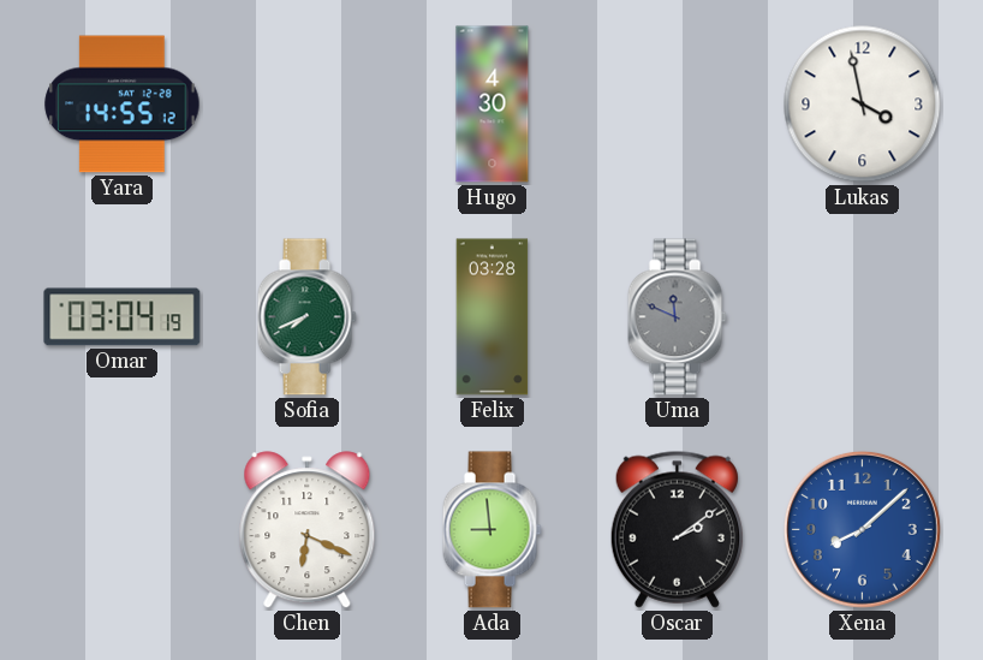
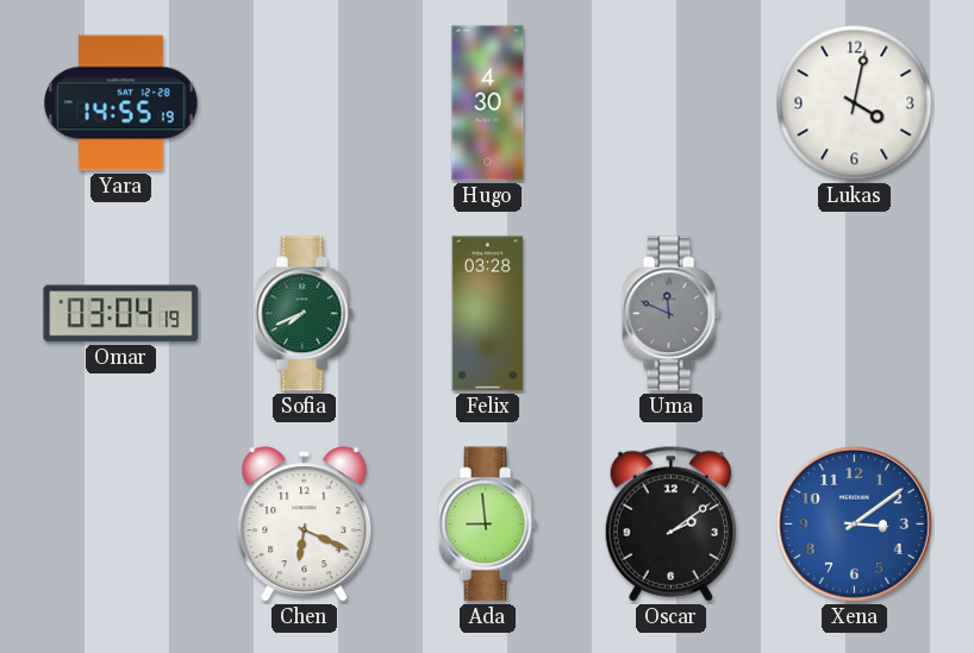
Yara: 14:55:12 -> 14:55:19
Lukas: 3:58 -> 4:02
Xena: 8:08 -> 3:09
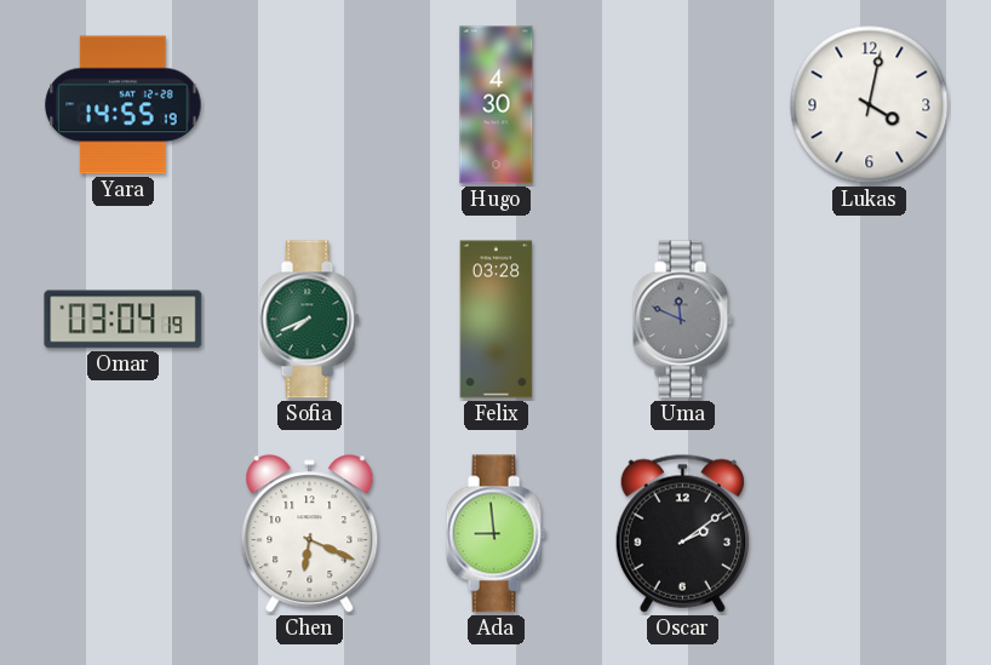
Xena: 3:09 -> none
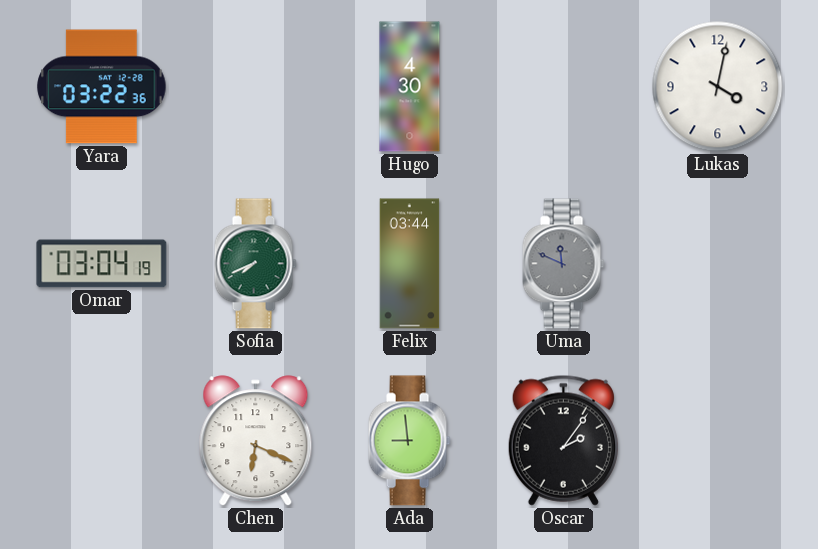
Yara: 14:55 -> 03:22
Felix: 03:28 -> 03:44
Oscar: 2:09 -> 2:06
